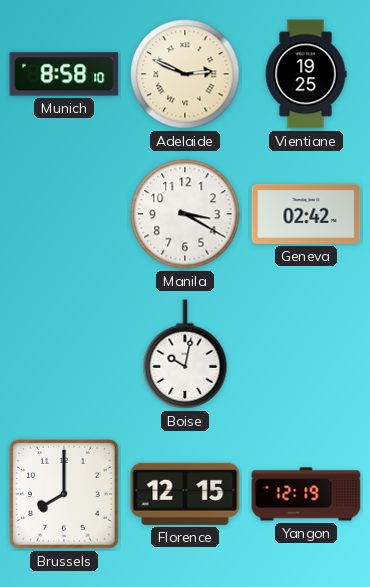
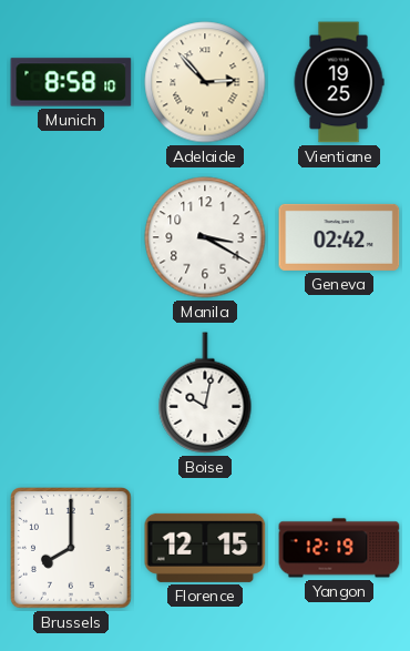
Adelaide: 2:49 -> 2:53
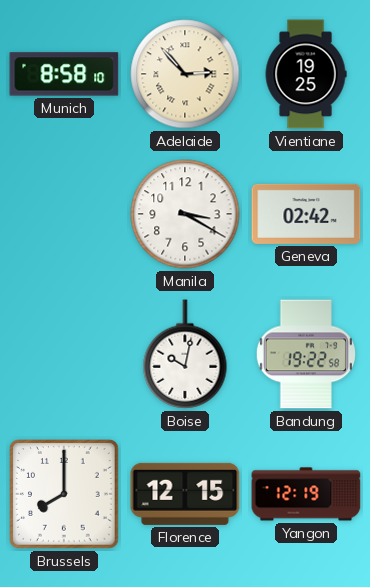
Bandung: none -> 19:22
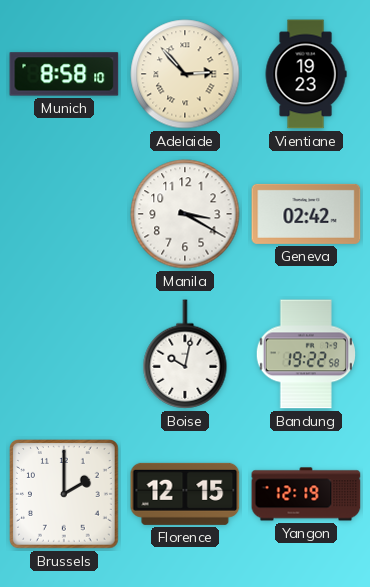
Vientiane: 19:25 -> 19:23
Brussels: 8:00 -> 2:00
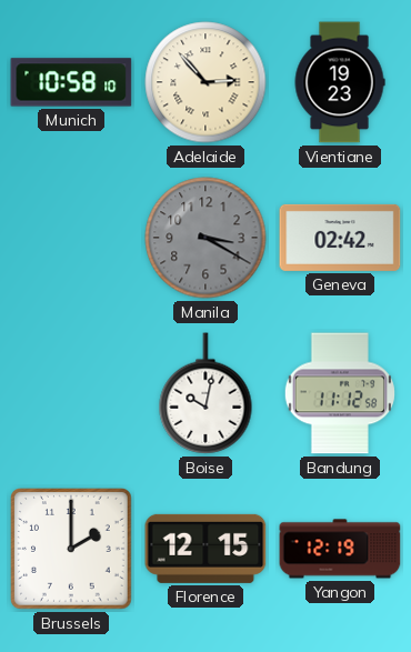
Munich: 8:58 -> 10:58
Manila dial: white -> grey
Bandung: 19:22 -> 11:12
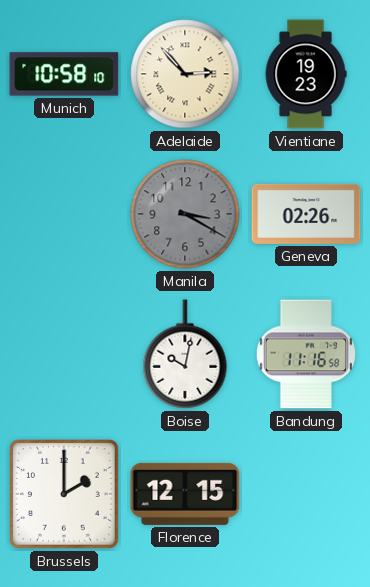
Geneva: 02:42 -> 02:26
Bandung: 11:12 -> 11:16
Yangon: 12:19 -> none
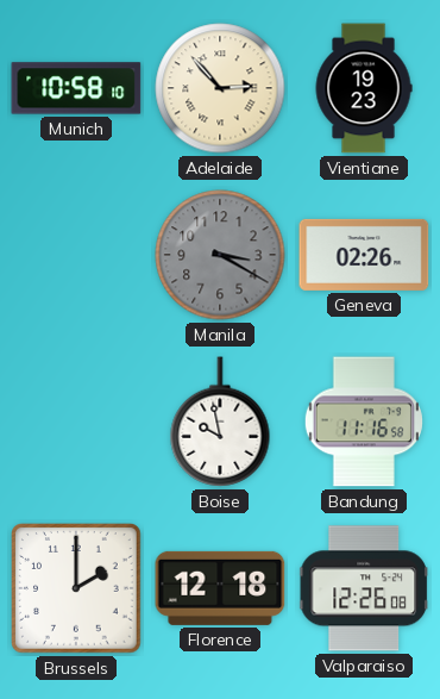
Boise: 10:02 -> 9:58
Florence: 12:15 -> 12:18
Valparaiso: none -> 12:26
